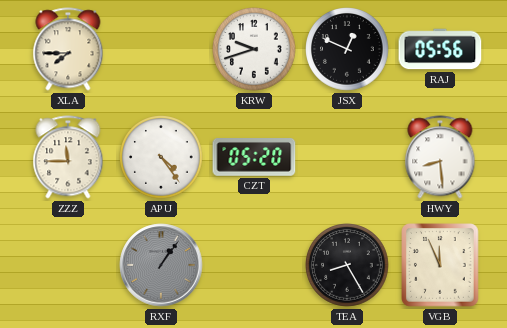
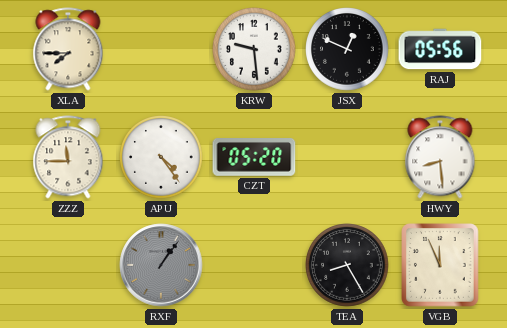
KRW: 9:42 -> 9:29
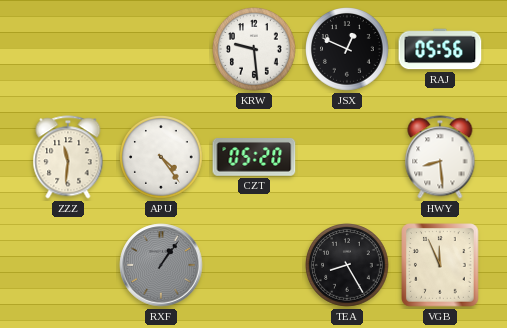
XLA: 7:45 -> none
ZZZ: 11:45 -> 11:31
